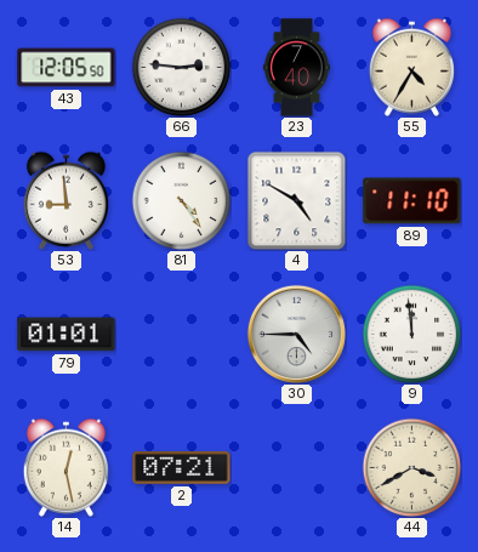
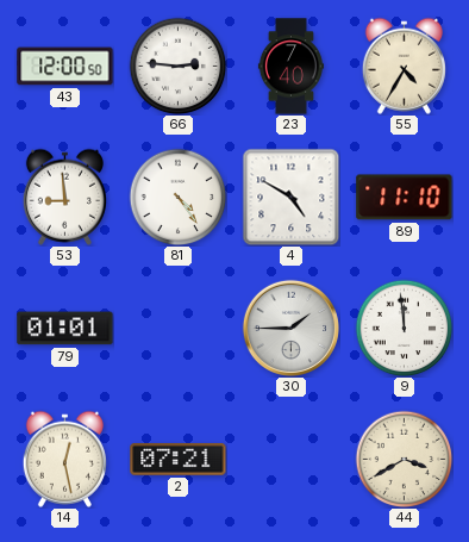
43: 12:05 -> 12:00
30: 4:45 -> 1:45
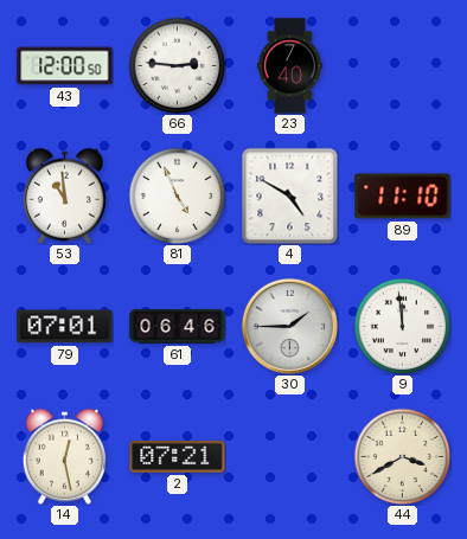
55: 4:35 -> none
53: 8:59 -> 10:59
81: 4:24 -> 4:56
79: 01:01 -> 07:01
61: none -> 06:46
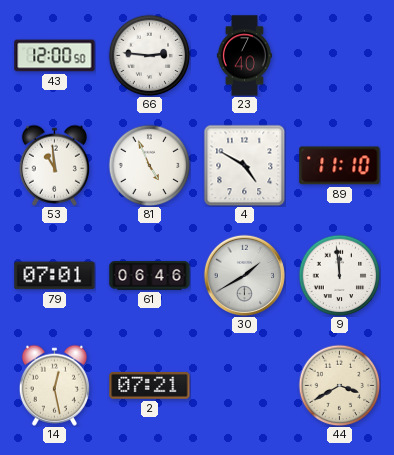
30: 1:45 -> 1:40
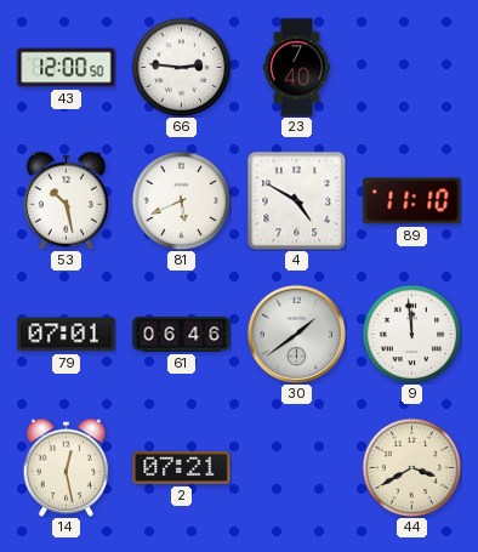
53: 10:59 -> 10:28
81: 4:56 -> 5:41
30: 1:40 -> 1:39
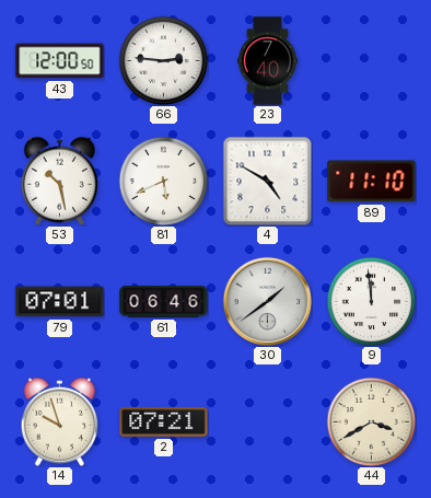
14: 12:28 -> 9:57
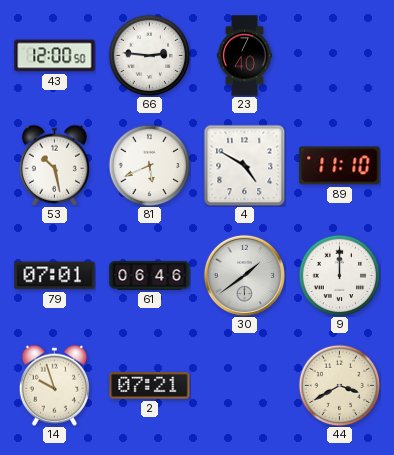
9: 11:59 -> 12:00
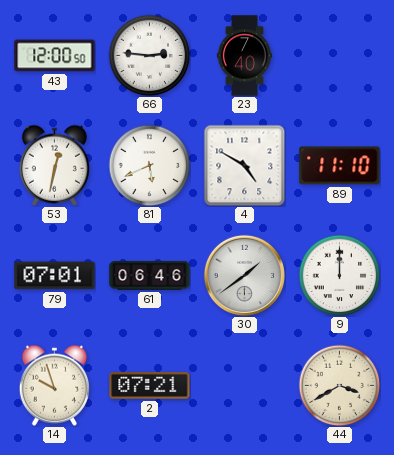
53: 10:28 -> 12:32
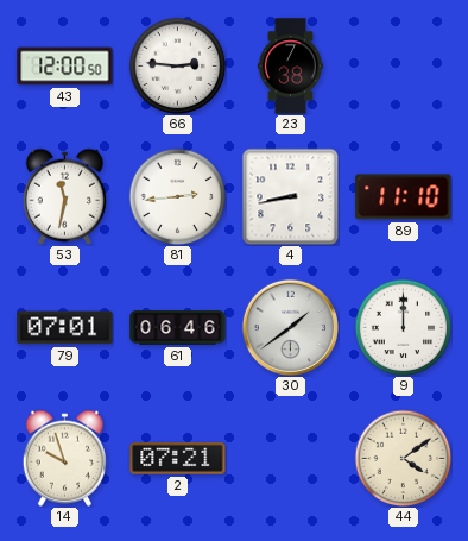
23: 7:40 -> 7:38
53: 12:32 -> 11:32
81: 5:41 -> 2:44
4: 4:50 -> 8:43
44: 3:40 -> 4:09
